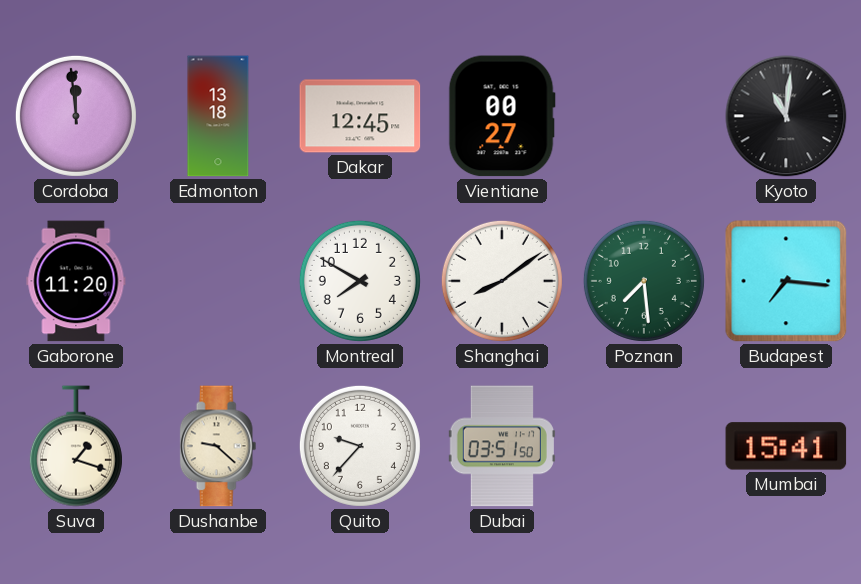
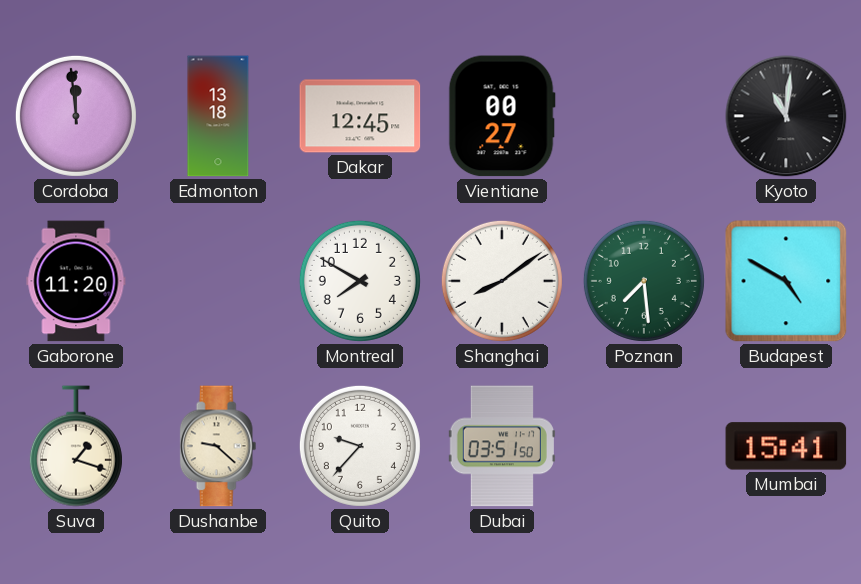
Budapest: 7:16 -> 4:50
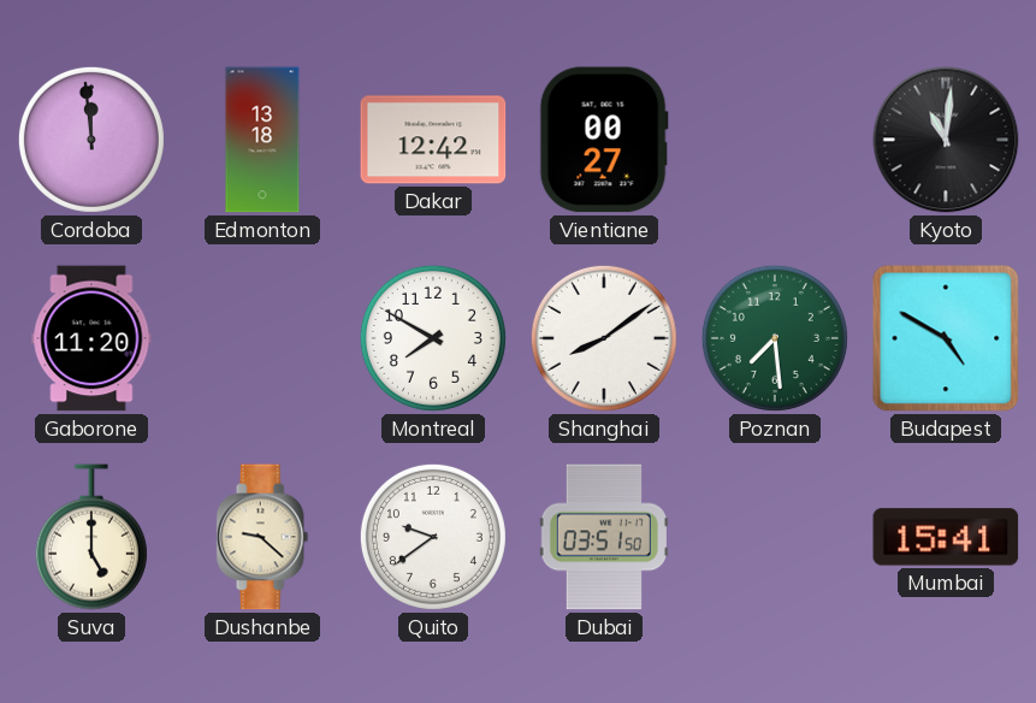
Dakar: 12:45 -> 12:42
Suva: 1:18 -> 5:00
Quito: 9:37 -> 9:39
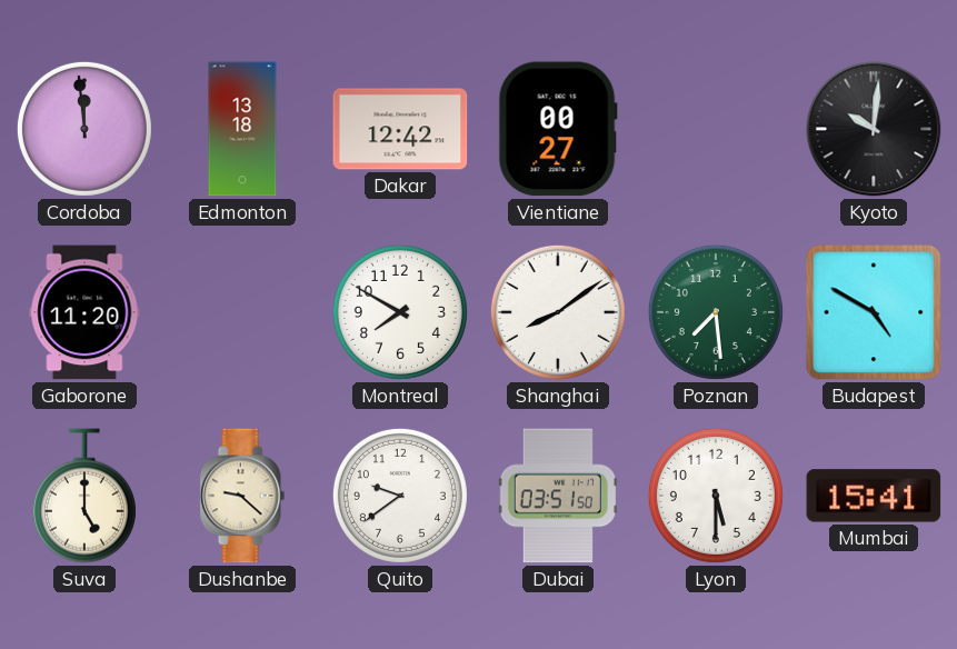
Kyoto: 11:01 -> 10:01
Lyon: none -> 5:30
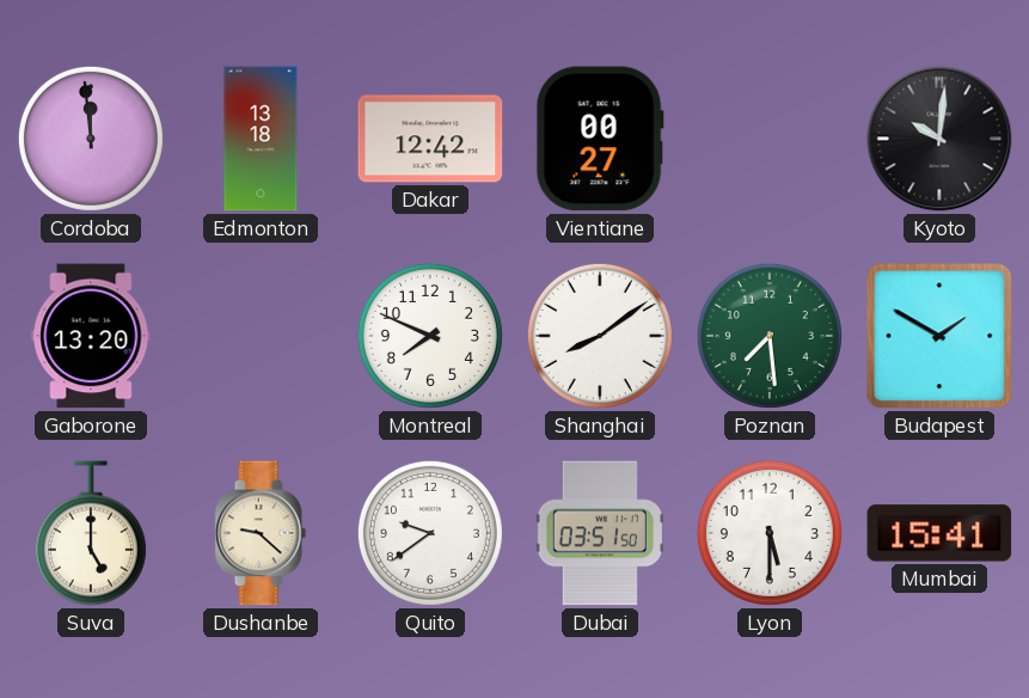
Gaborone: 11:20 -> 13:20
Montreal: 7:50 -> 7:49
Budapest: 4:50 -> 1:50
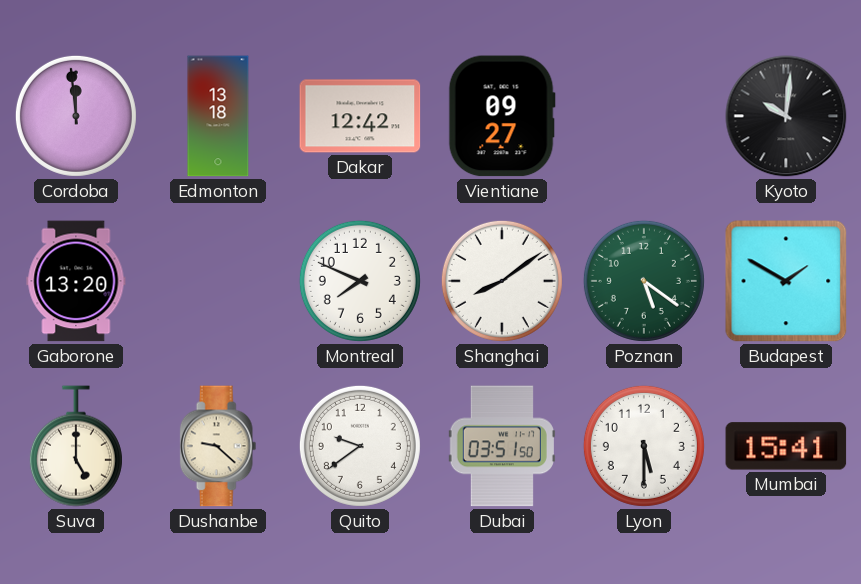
Vientiane: 00:27 -> 09:27
Poznan: 7:29 -> 5:21
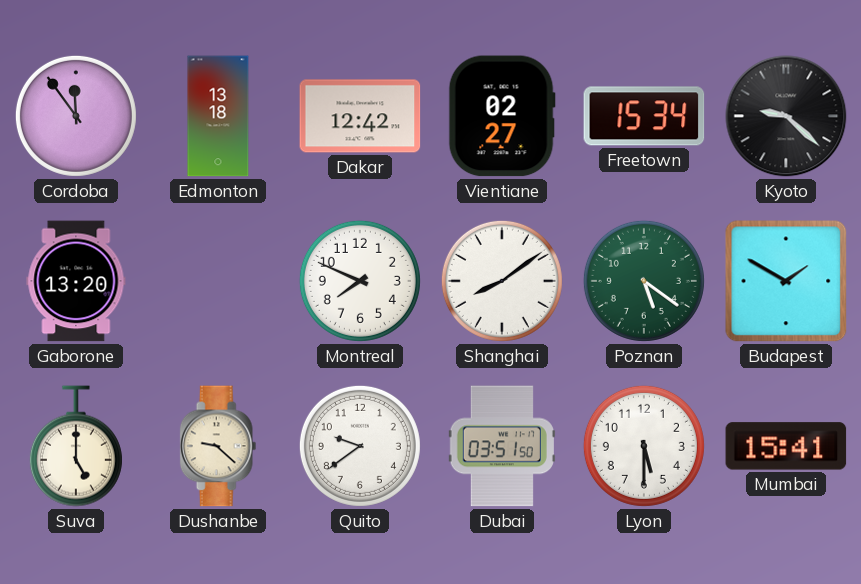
Cordoba: 11:59 -> 11:54
Vientiane: 09:27 -> 02:27
Freetown: none -> 15:34
Kyoto: 10:01 -> 9:22
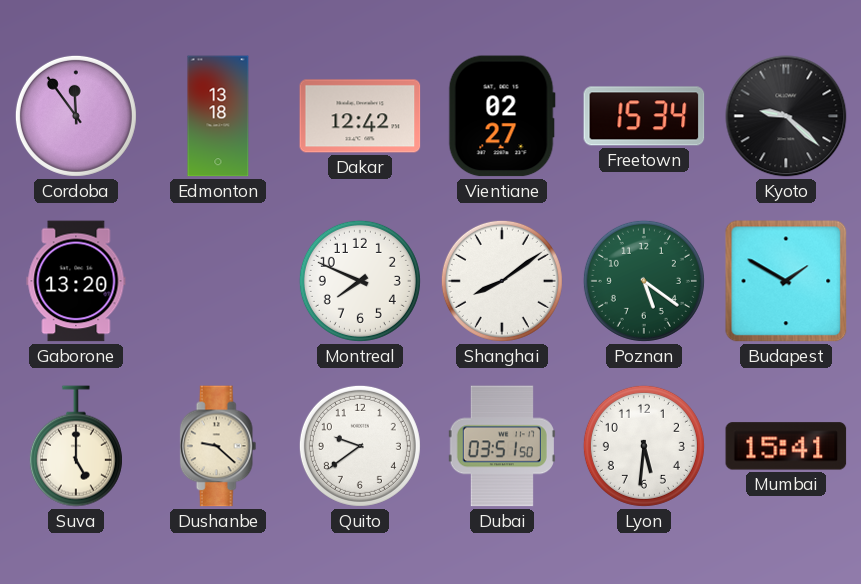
Lyon: 5:30 -> 5:31
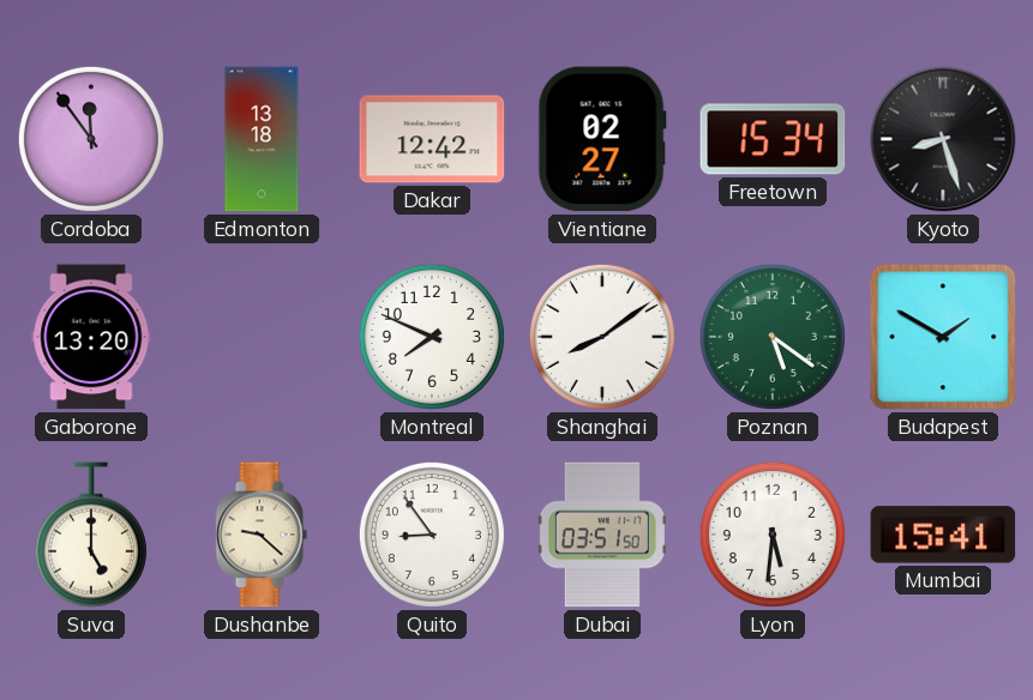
Kyoto: 9:22 -> 8:27
Quito: 9:39 -> 8:54
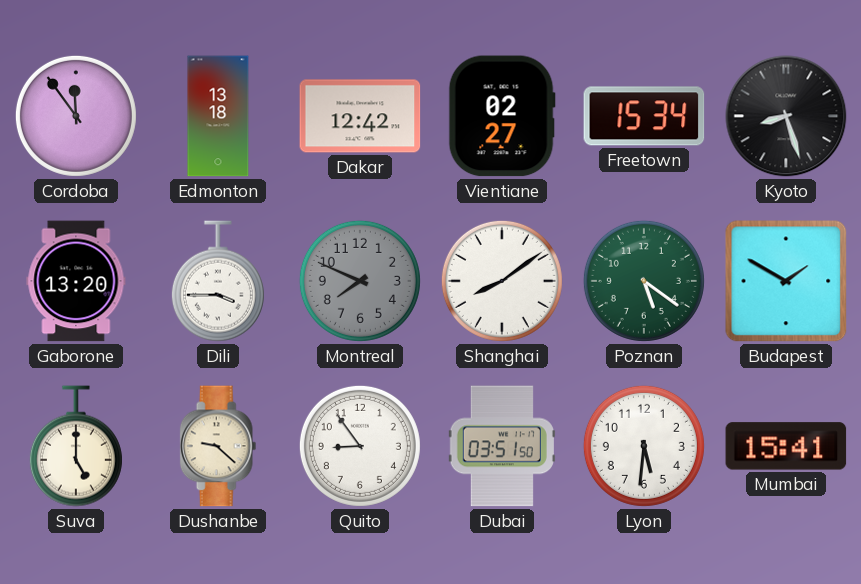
Dili: none -> 3:45
Montreal dial: white -> grey
